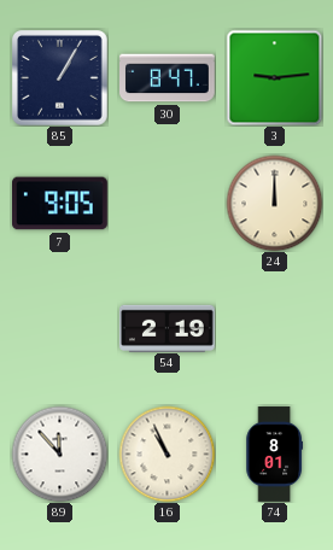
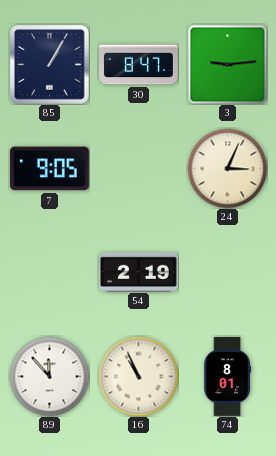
24: 12:00 -> 3:04
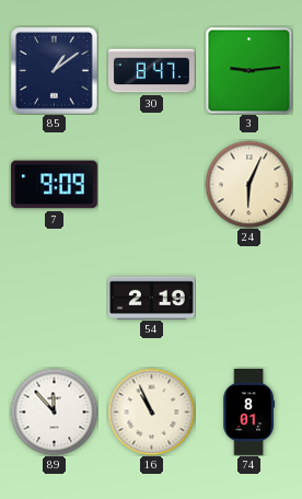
85: 1:05 -> 1:09
7: 9:05 -> 9:09
24: 3:04 -> 6:04
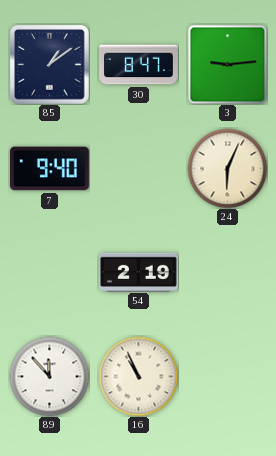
7: 9:09 -> 9:40
74: 8:01 -> none
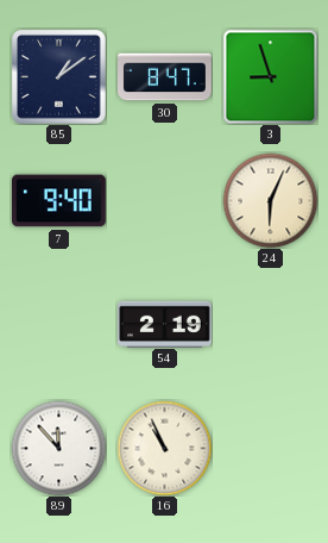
3: 9:14 -> 8:57
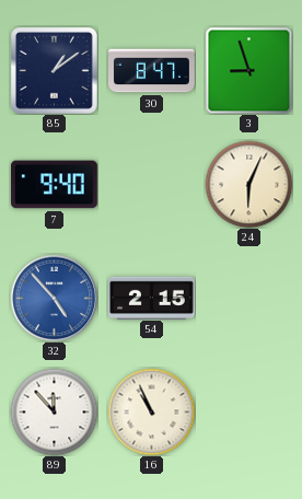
32: none -> 4:53
54: 2:19 -> 2:15
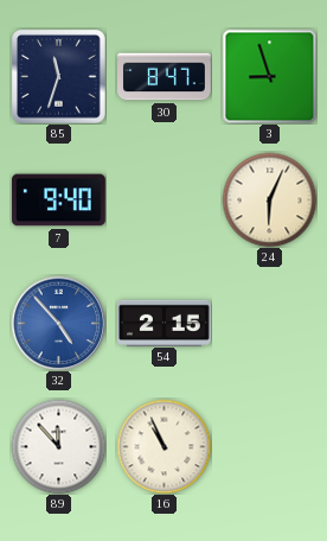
85: 1:09 -> 11:33
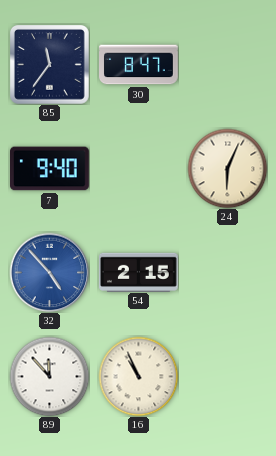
85: 11:33 -> 11:36
3: 8:57 -> none
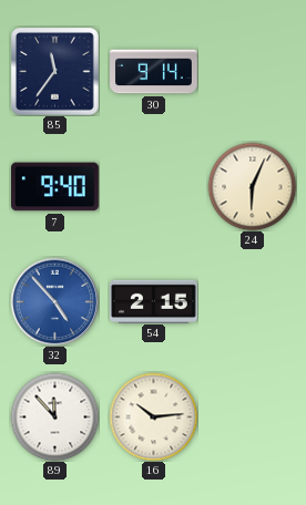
30: 8:47 -> 9:14
16: 10:56 -> 10:14
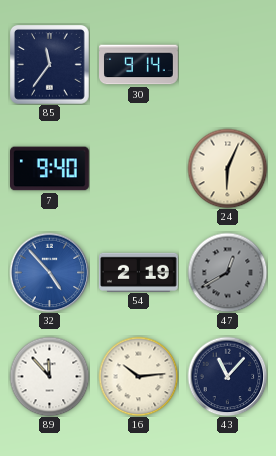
54: 2:15 -> 2:19
47: none -> 12:40
43: none -> 11:07
